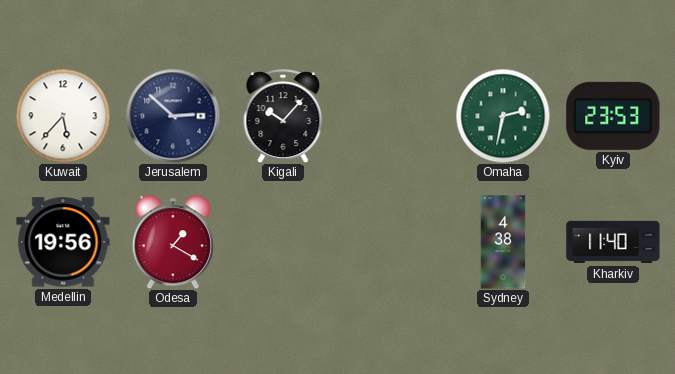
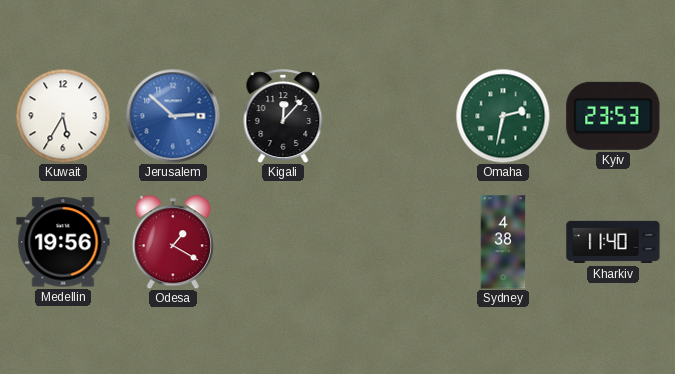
Kuwait: 5:37 -> 5:35
Jerusalem dial: navy -> blue
Kigali: 10:07 -> 12:07
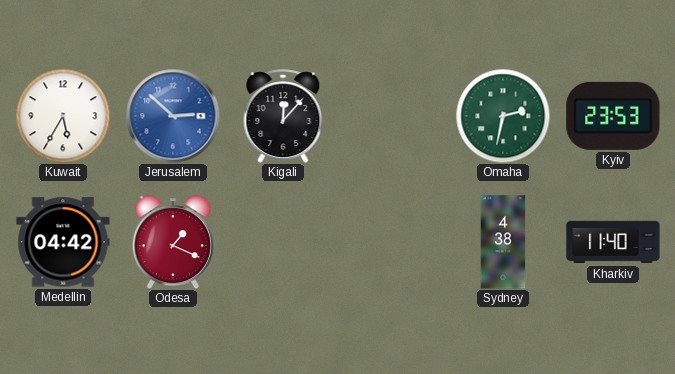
Medellin: 19:56 -> 04:42
Odesa: 1:20 -> 1:19
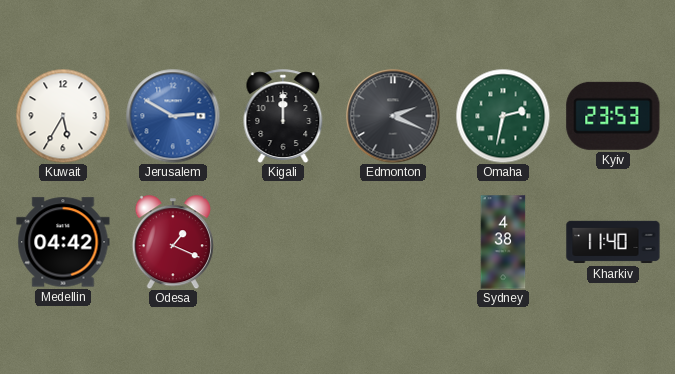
Jerusalem: 2:52 -> 2:50
Kigali: 12:07 -> 12:00
Edmonton: none -> 2:19
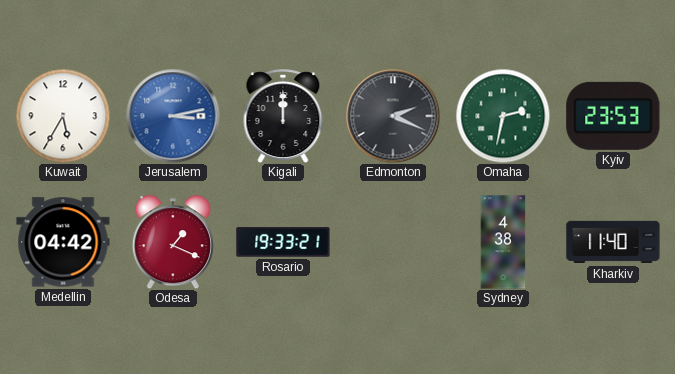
Jerusalem: 2:50 -> 3:13
Rosario: none -> 19:33
